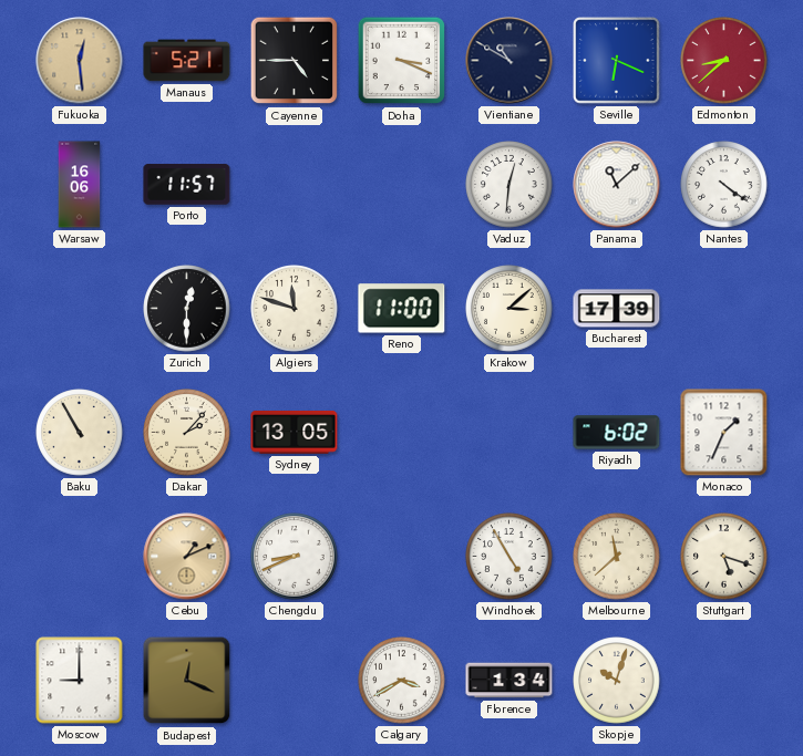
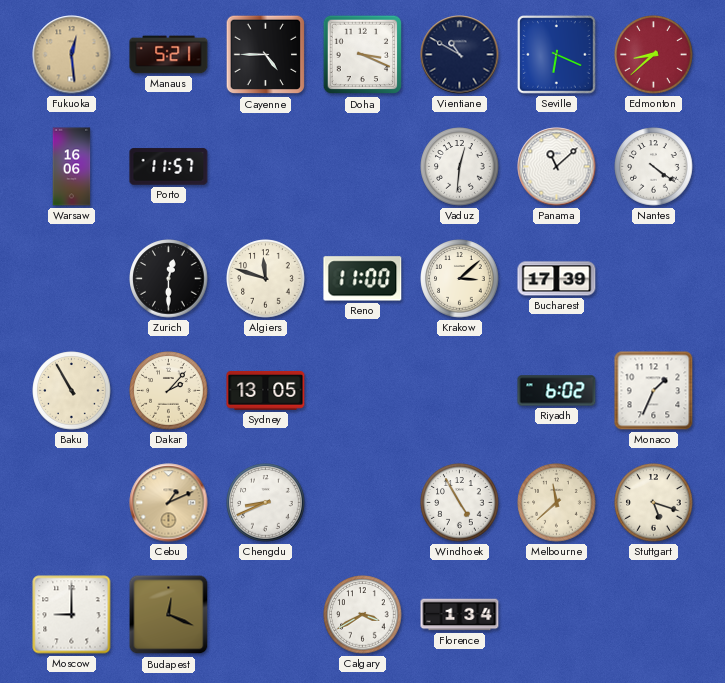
Skopje: 10:03 -> none
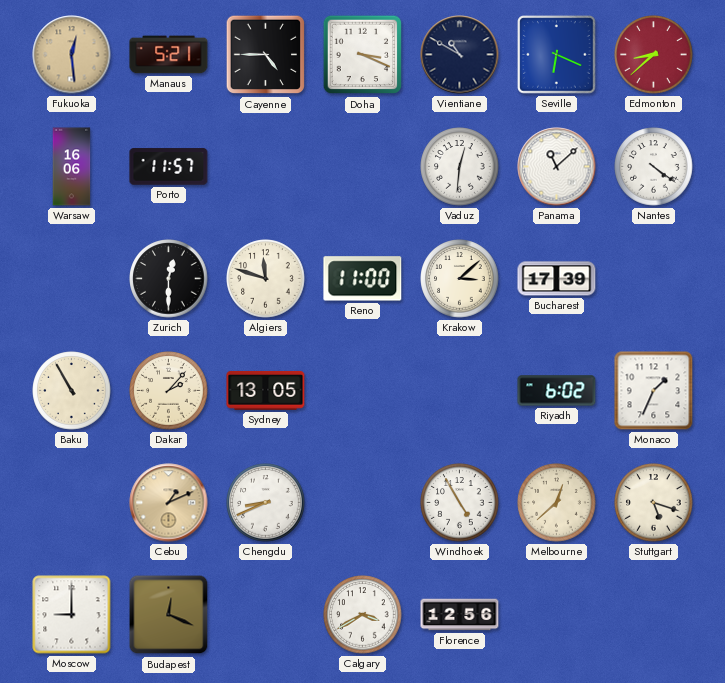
Melbourne: 11:38 -> 12:38
Florence: 1:34 -> 12:56
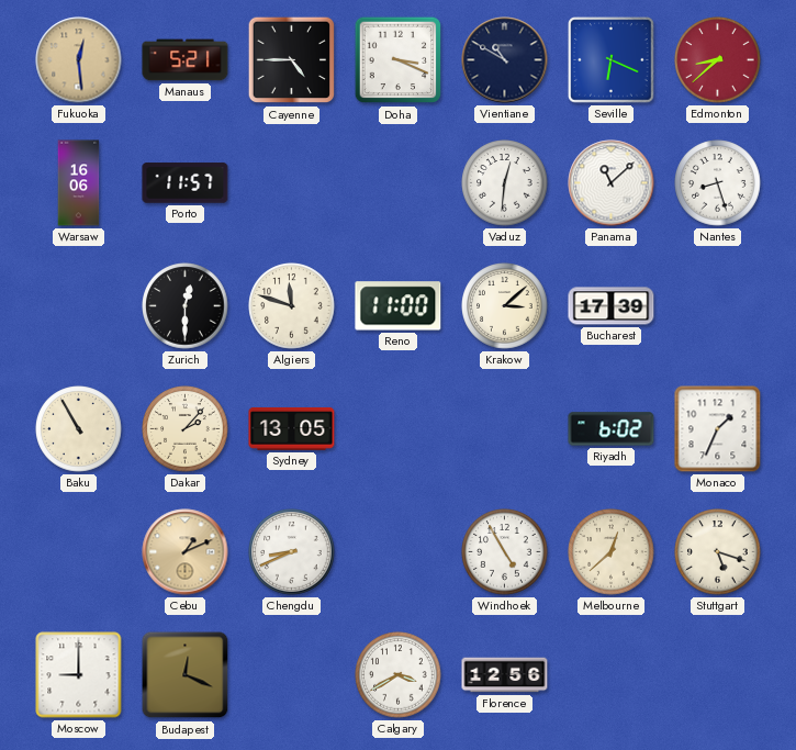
Nantes: 4:21 -> 8:27
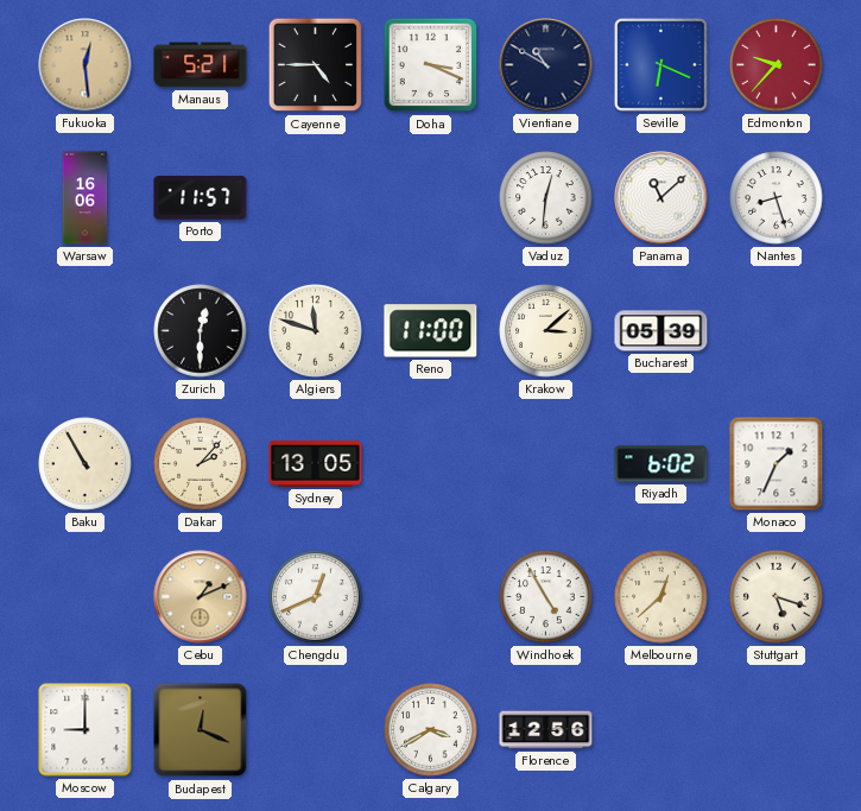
Edmonton: 8:38 -> 9:37
Bucharest: 17:39 -> 05:39
Chengdu: 8:41 -> 12:41
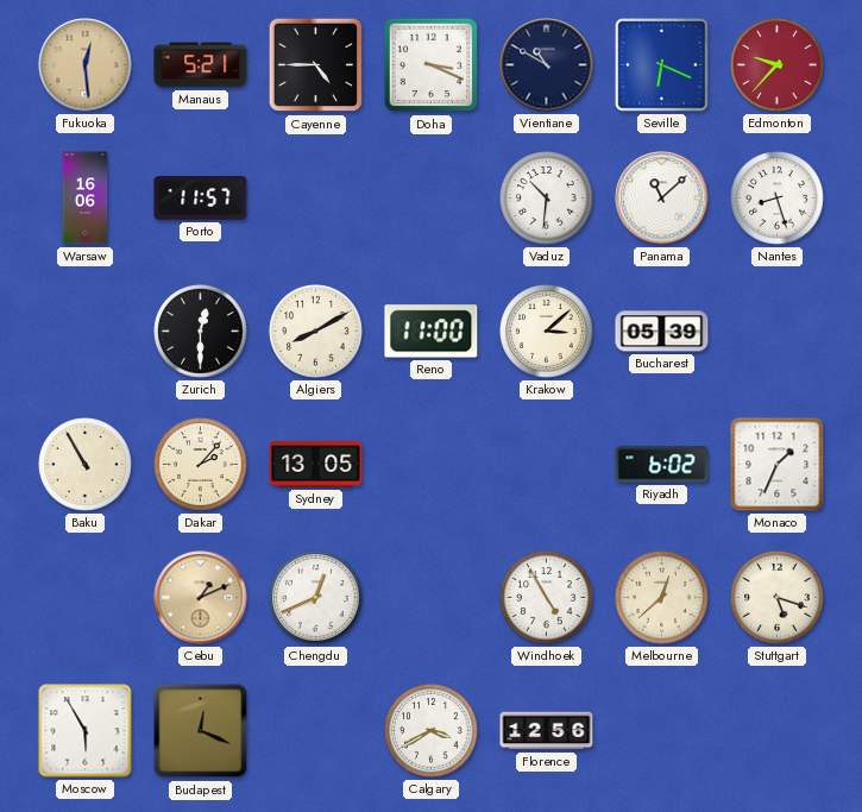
Vaduz: 12:31 -> 10:31
Algiers: 11:48 -> 8:10
Moscow: 9:00 -> 5:55
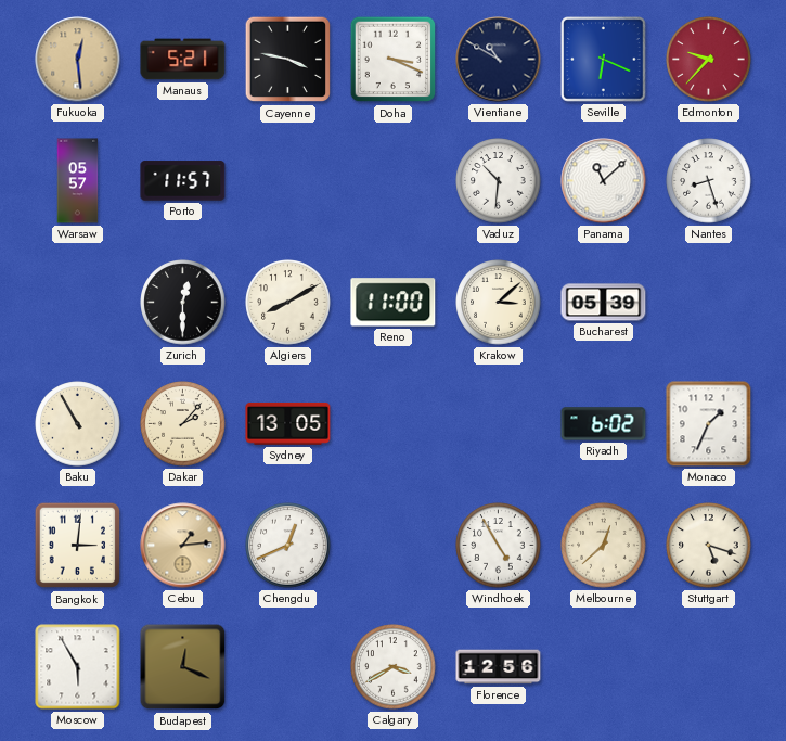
Cayenne: 4:45 -> 3:47
Warsaw: 16:06 -> 05:57
Bangkok: none -> 3:01
Cebu: 1:11 -> 1:14
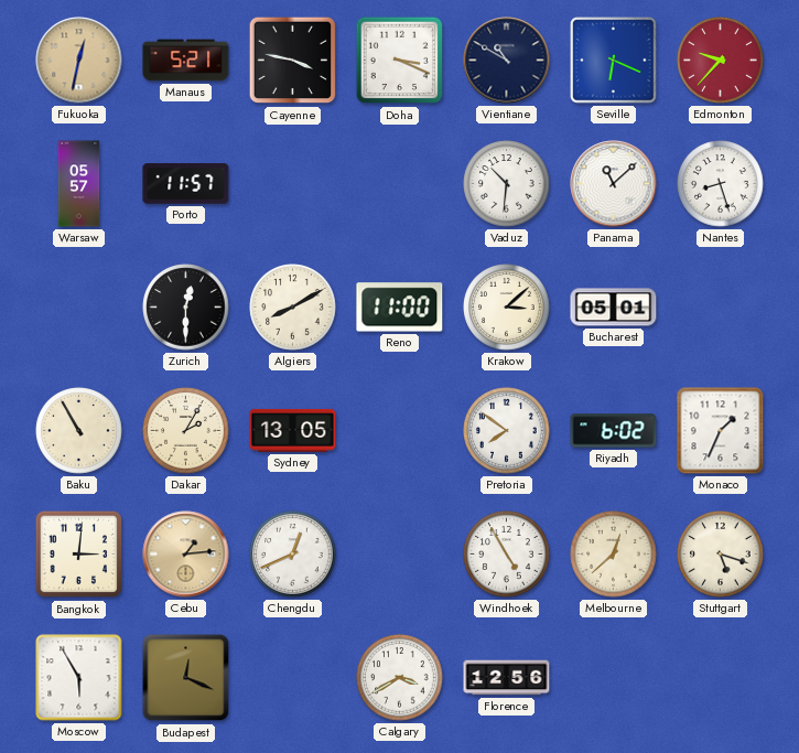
Fukuoka: 12:29 -> 12:32
Bucharest: 05:39 -> 05:01
Dakar: 2:07 -> 2:05
Pretoria: none -> 7:51
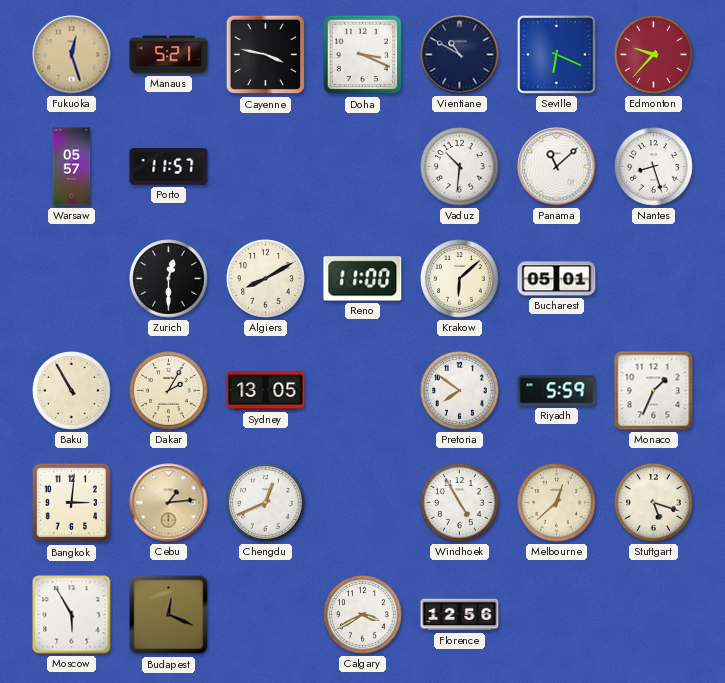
Fukuoka: 12:32 -> 12:27
Krakow: 3:08 -> 6:08
Riyadh: 6:02 -> 5:59
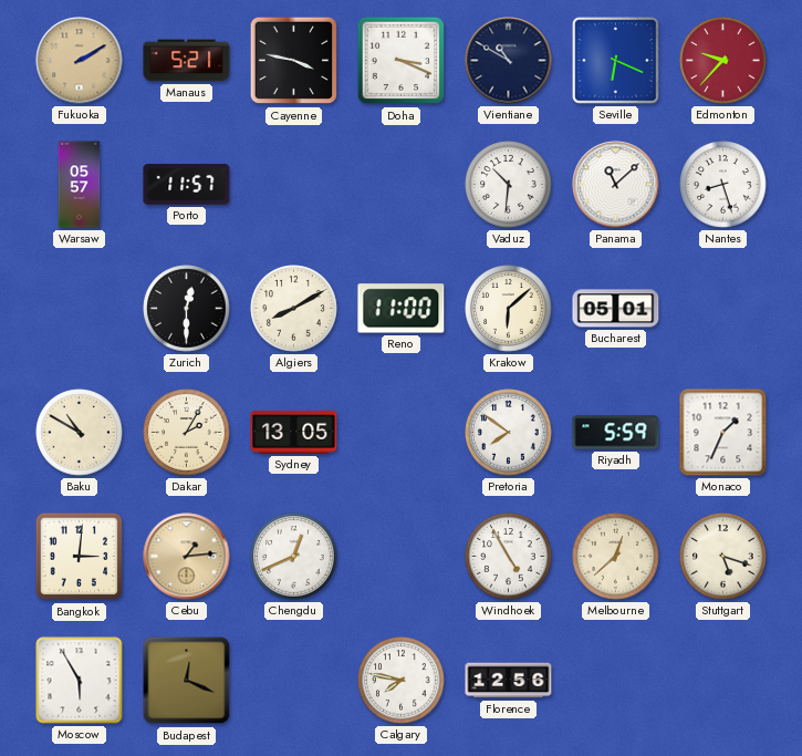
Fukuoka: 12:27 -> 2:10
Baku: 10:55 -> 10:50
Calgary: 3:40 -> 7:47
